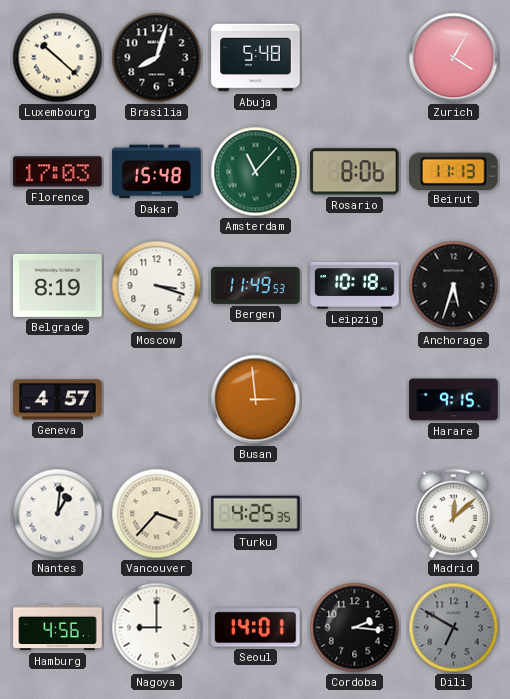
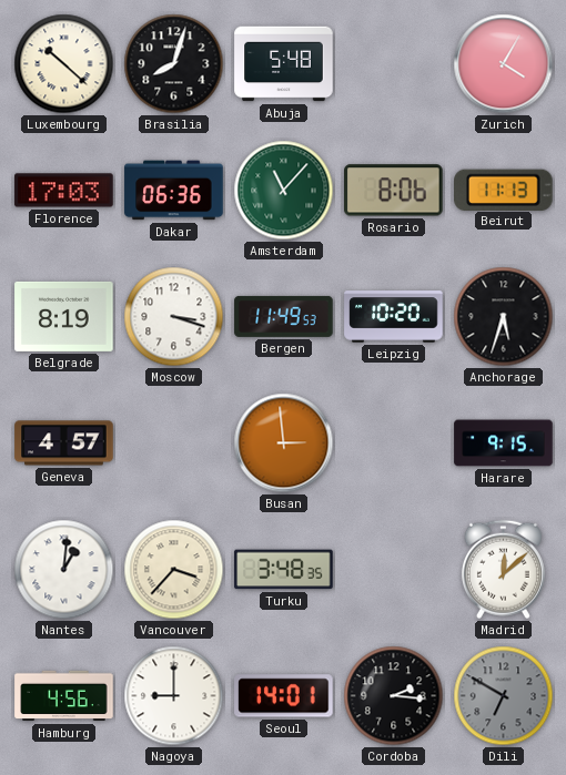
Dakar: 15:48 -> 06:36
Leipzig: 10:18 -> 10:20
Turku: 4:25 -> 3:48
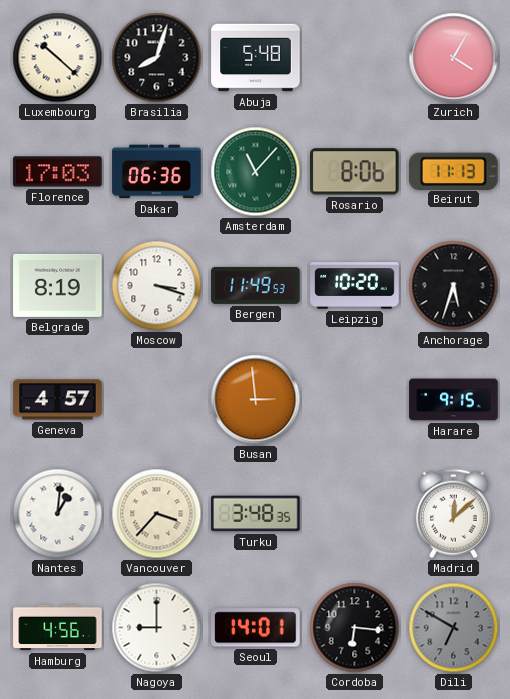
Cordoba: 2:16 -> 6:16
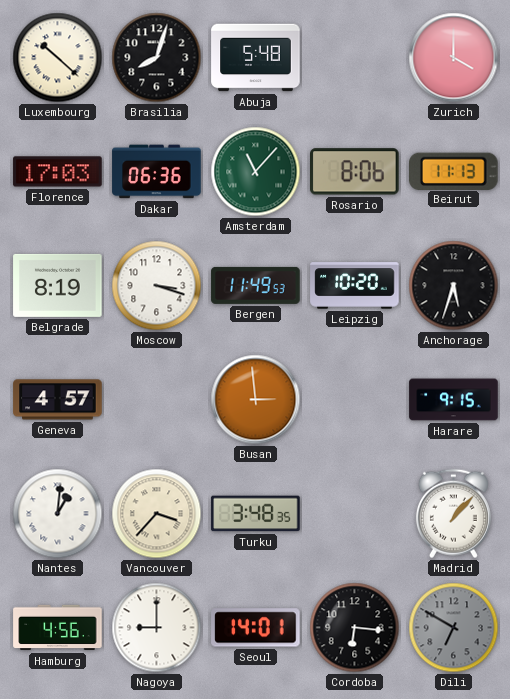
Zurich: 4:05 -> 4:00
Madrid: 12:08 -> 1:07
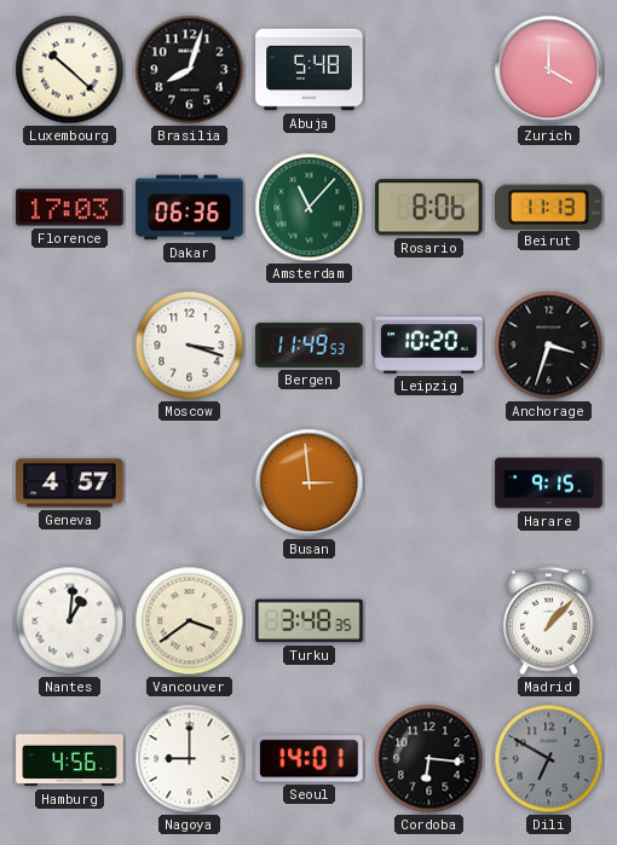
Belgrade: 8:19 -> none
Anchorage: 5:33 -> 3:33
Vancouver: 3:37 -> 3:39
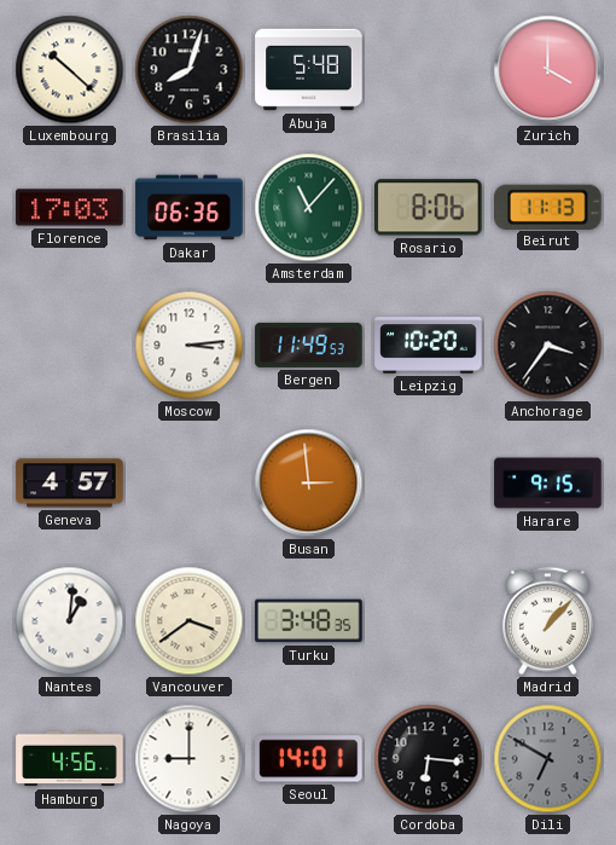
Moscow: 3:18 -> 3:14
Anchorage: 3:33 -> 3:36
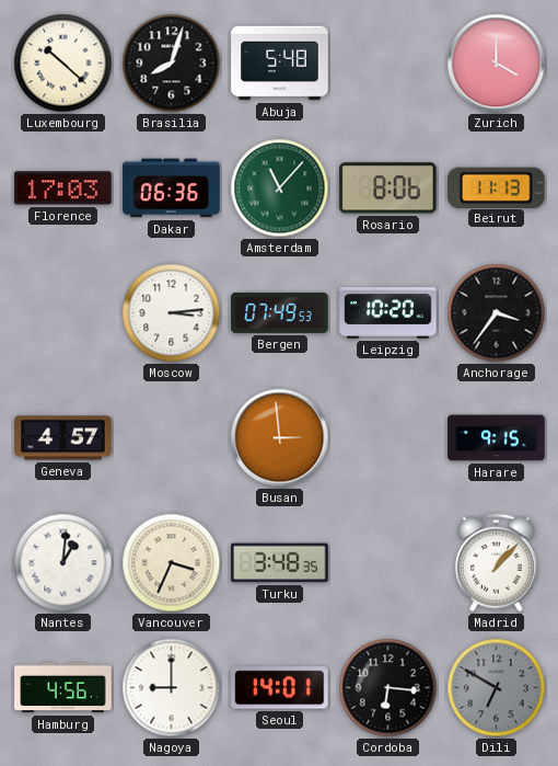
Bergen: 11:49 -> 07:49
Vancouver: 3:39 -> 3:34
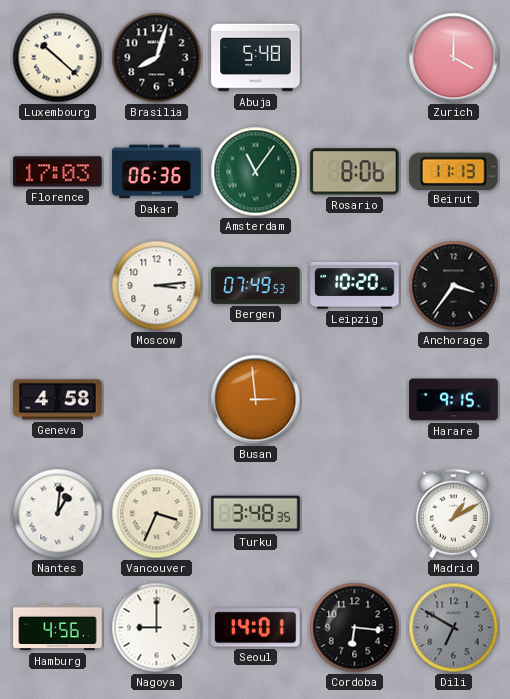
Amsterdam: 11:07 -> 11:06
Geneva: 4:57 -> 4:58
Madrid: 1:07 -> 1:10
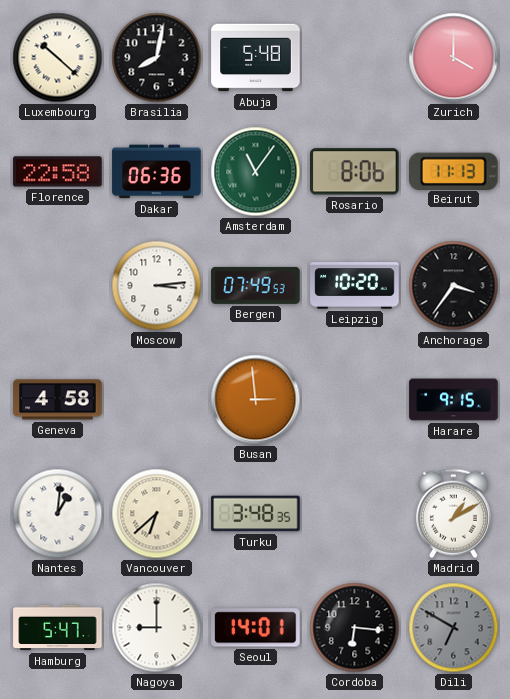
Brasilia: 8:03 -> 8:02
Florence: 17:03 -> 22:58
Vancouver: 3:34 -> 6:38
Hamburg: 4:56 -> 5:47
